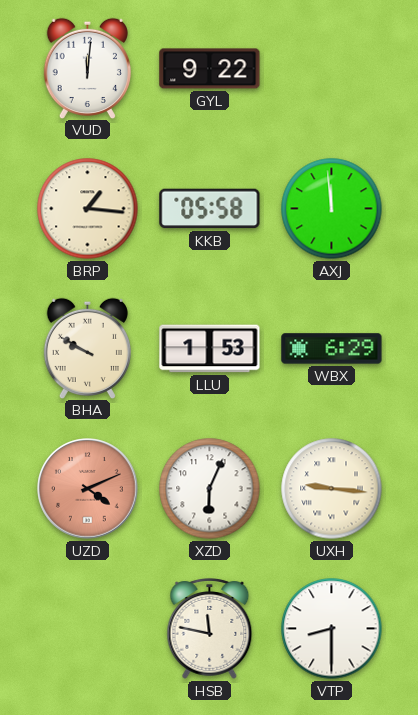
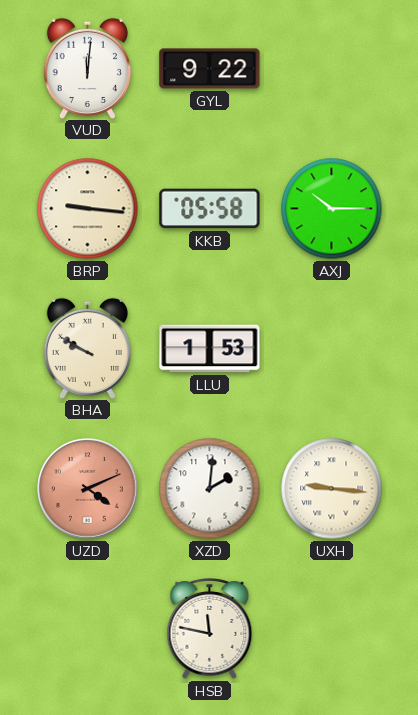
BRP: 1:16 -> 9:16
AXJ: 11:59 -> 10:15
WBX: 6:29 -> none
XZD: 6:04 -> 2:01
VTP: 8:30 -> none
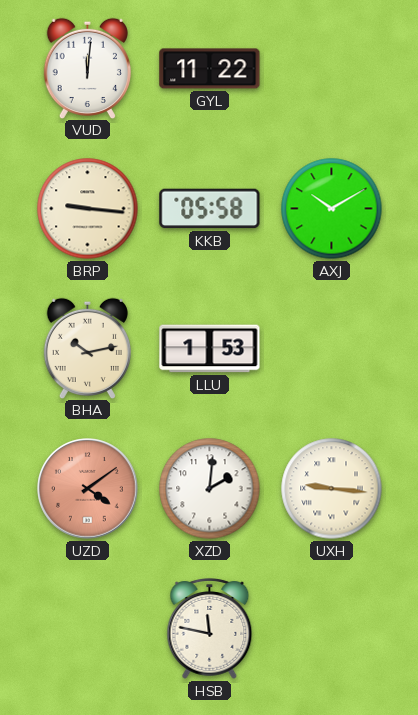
GYL: 9:22 -> 11:22
AXJ: 10:15 -> 10:10
BHA: 9:50 -> 10:13
UZD: 4:11 -> 4:09
